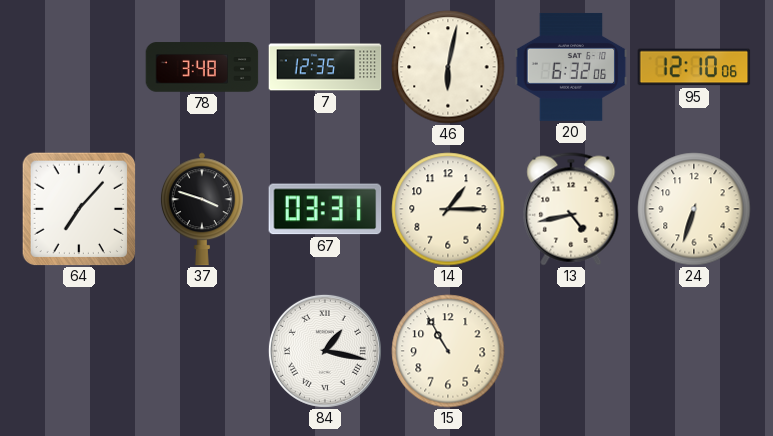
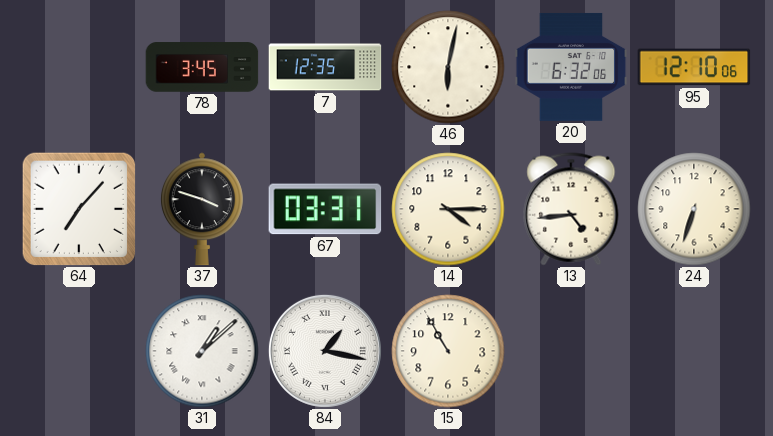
78: 3:48 -> 3:45
14: 1:15 -> 4:15
13: 4:43 -> 4:44
31: none -> 1:08
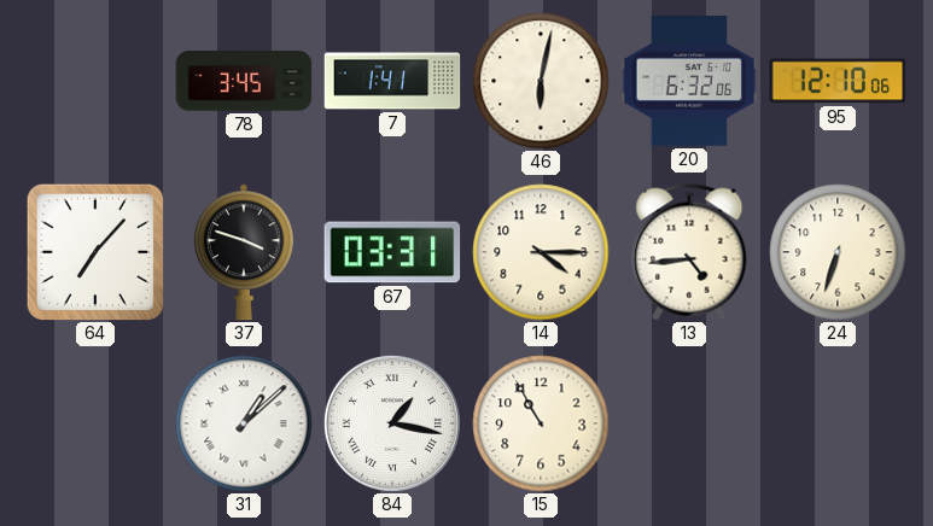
7: 12:35 -> 1:41
